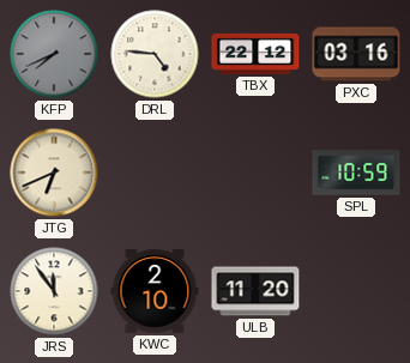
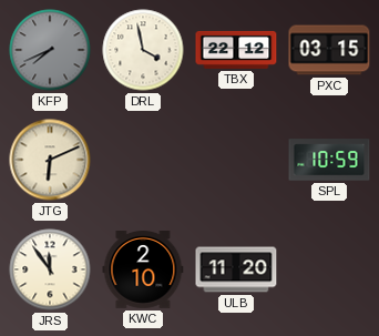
DRL: 4:46 -> 3:58
PXC: 03:16 -> 03:15
JTG: 6:41 -> 6:11
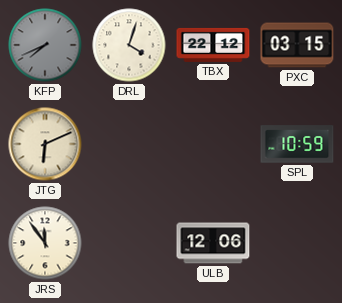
DRL: 3:58 -> 4:03
KWC: 2:10 -> none
ULB: 11:20 -> 12:06
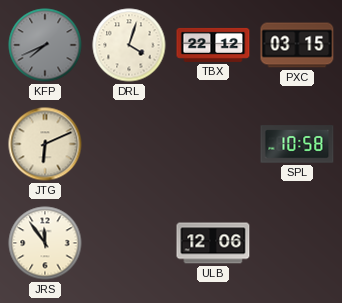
SPL: 10:59 -> 10:58
